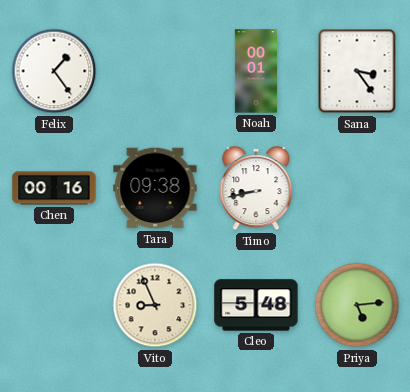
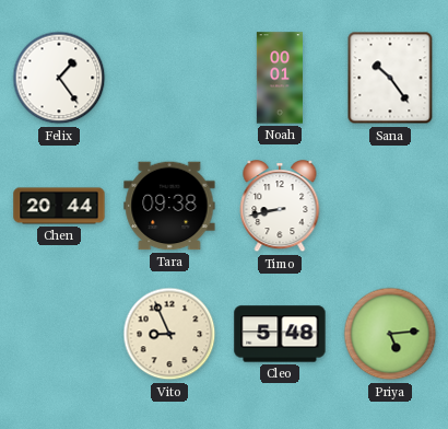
Sana: 3:24 -> 10:24
Chen: 00:16 -> 20:44
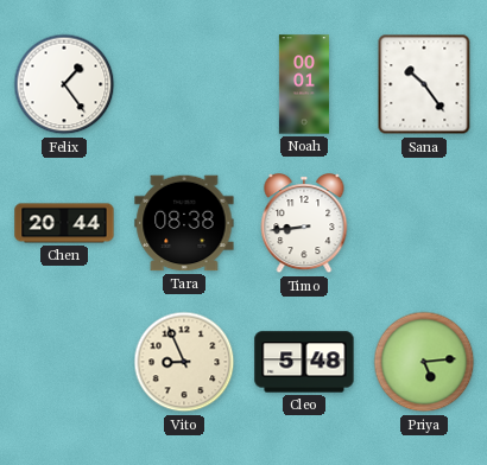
Tara: 09:38 -> 08:38
Timo: 8:43 -> 8:44
